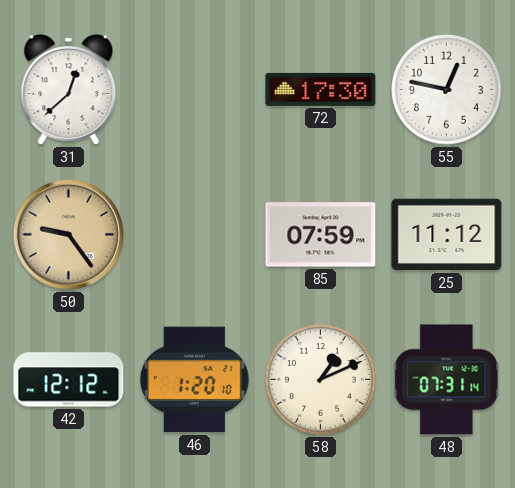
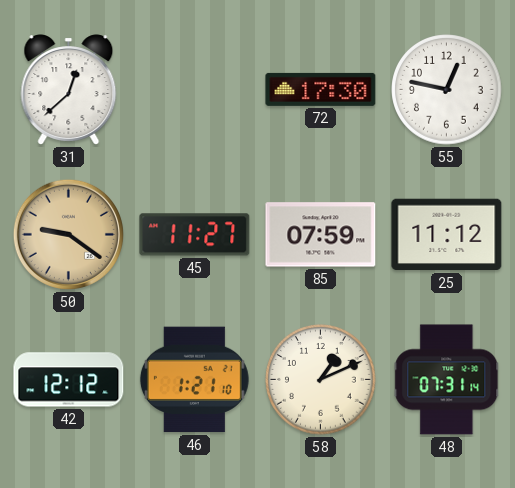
50: 9:24 -> 9:21
45: none -> 11:27
46: 1:20 -> 1:21
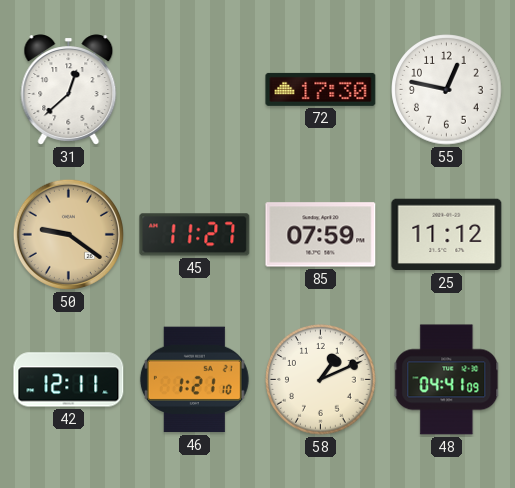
42: 12:12 -> 12:11
48: 07:31 -> 04:41
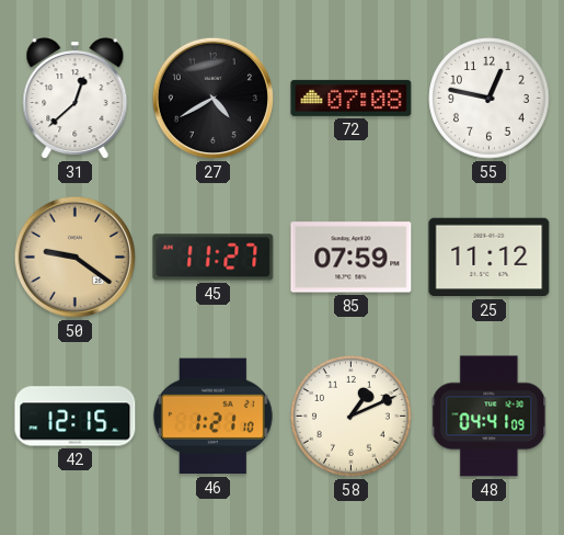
27: none -> 4:40
72: 17:30 -> 07:08
42: 12:11 -> 12:15
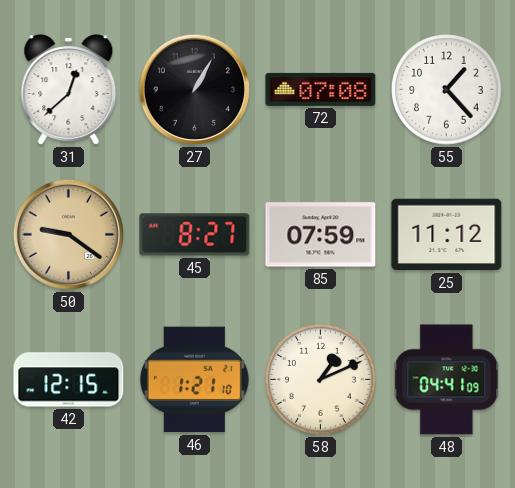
27: 4:40 -> 1:05
55: 12:47 -> 1:23
45: 11:27 -> 8:27
